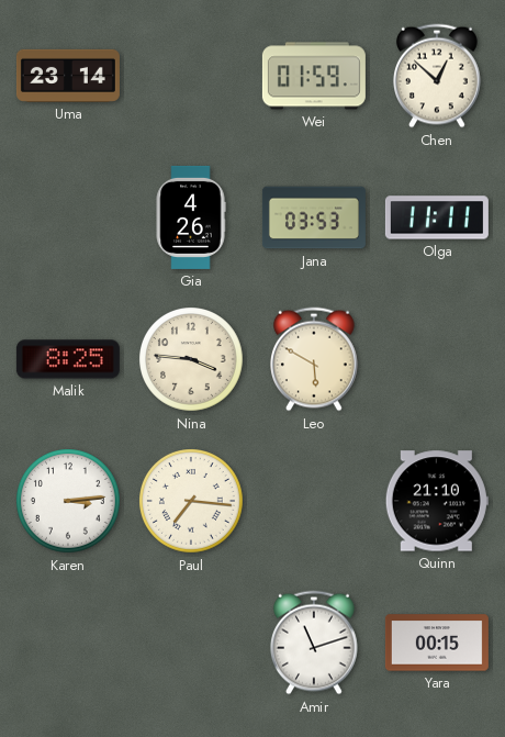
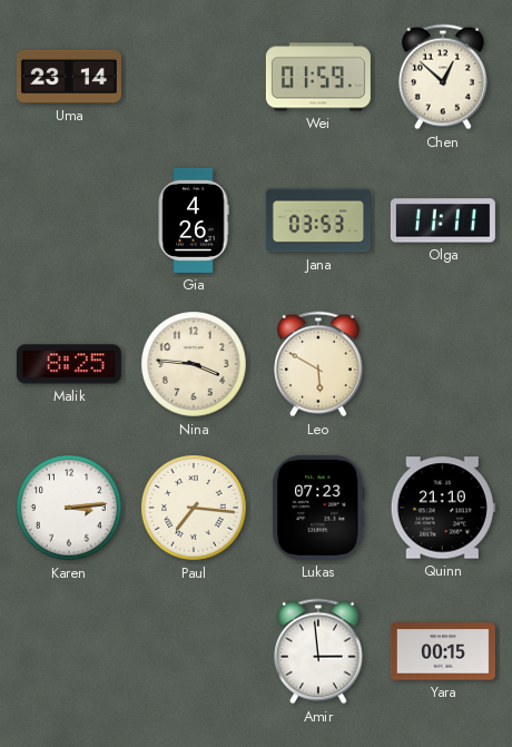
Lukas: none -> 07:23
Amir: 11:12 -> 2:59
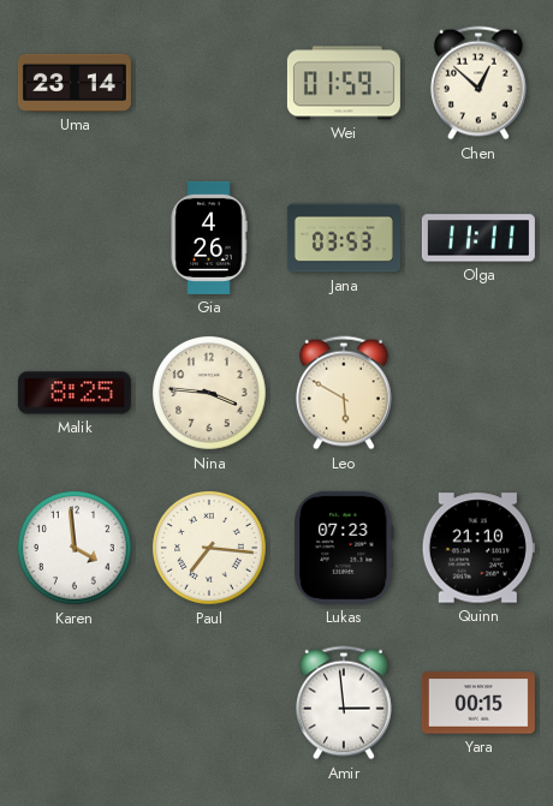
Karen: 3:14 -> 3:59
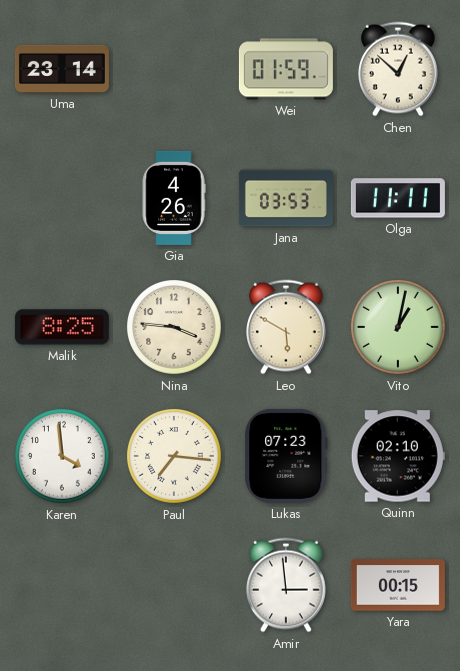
Vito: none -> 1:02
Quinn: 21:10 -> 02:10
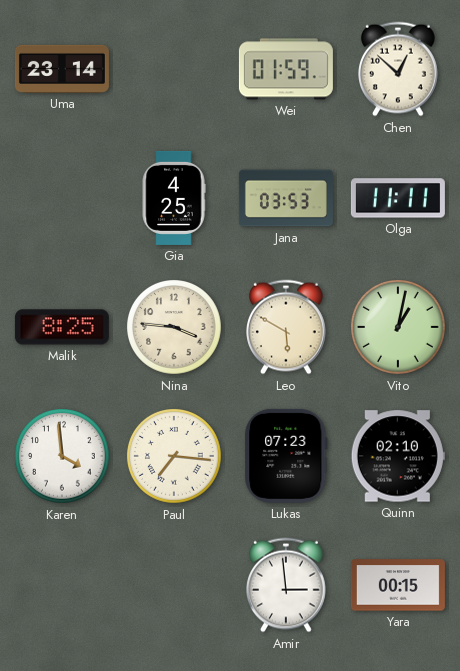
Gia: 4:26 -> 4:25
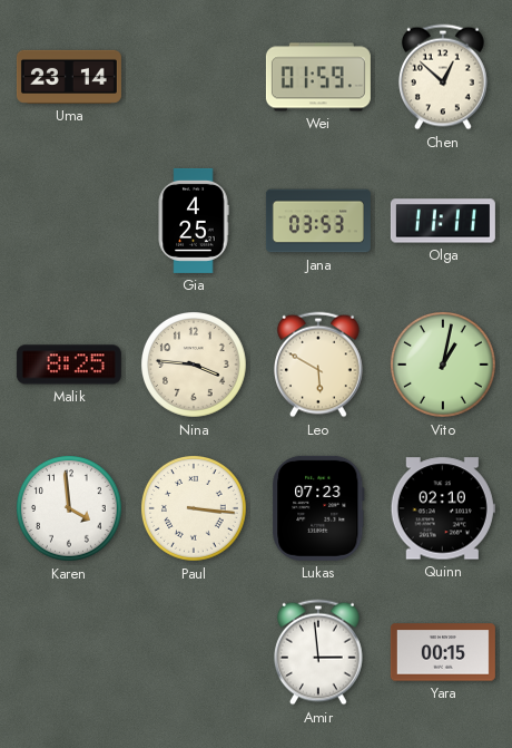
Paul: 7:16 -> 3:16
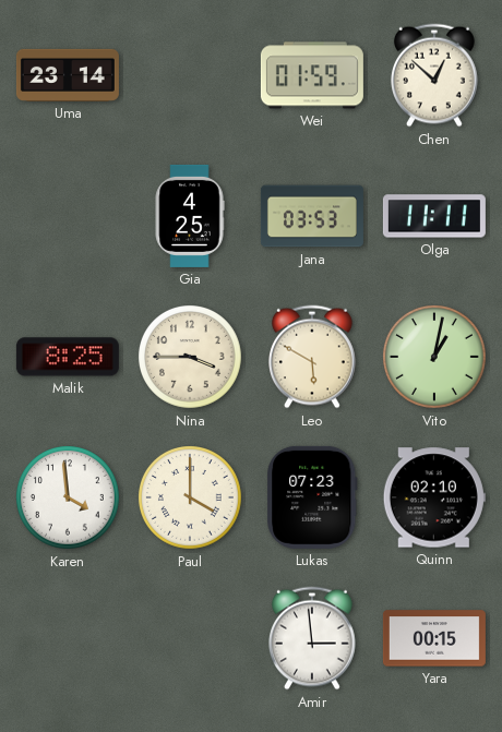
Nina: 3:46 -> 3:45
Paul: 3:16 -> 4:00
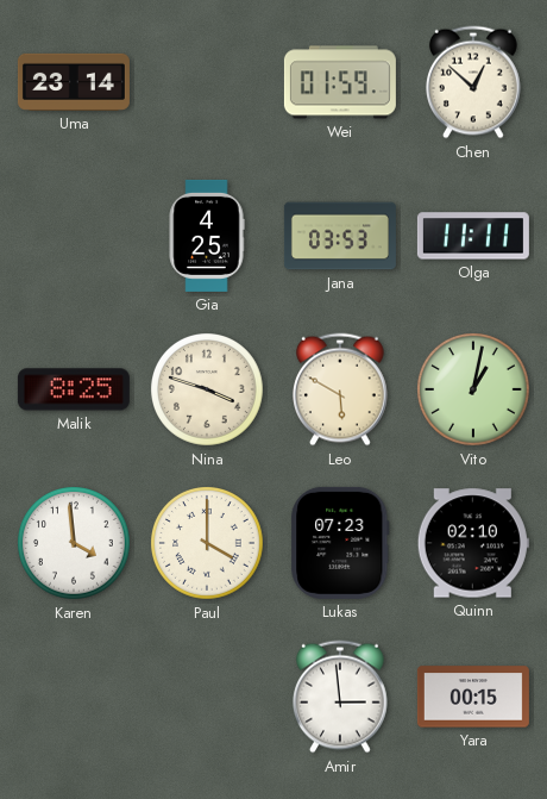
Nina: 3:45 -> 3:48
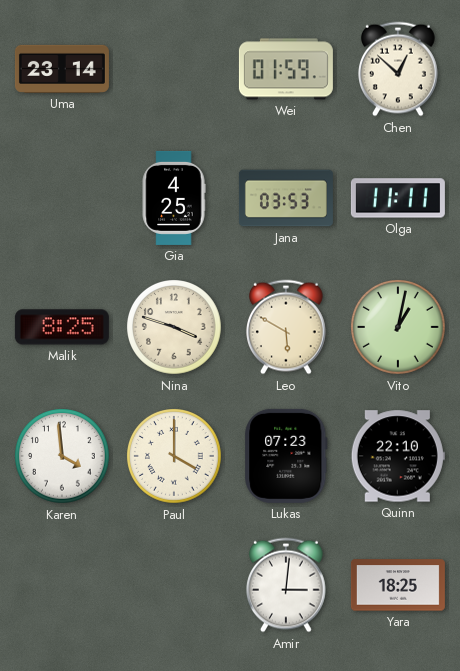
Quinn: 02:10 -> 22:10
Amir: 2:59 -> 3:01
Yara: 00:15 -> 18:25
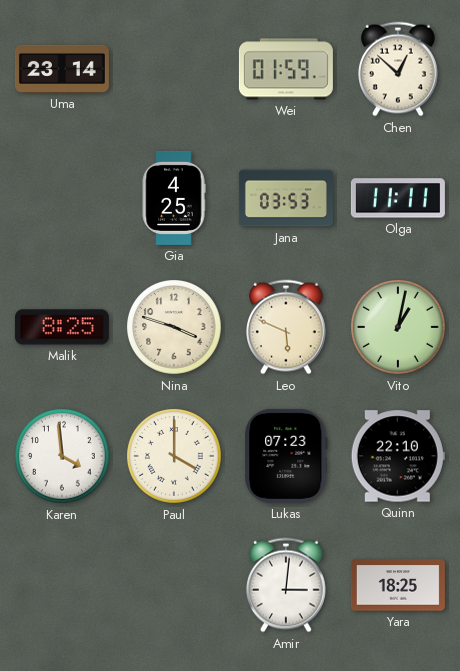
Leo: 5:50 -> 5:49
